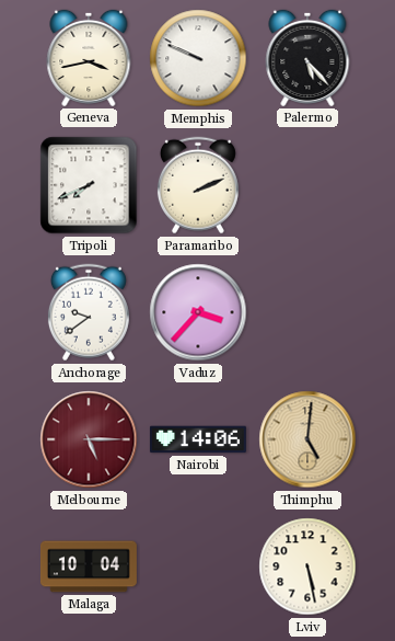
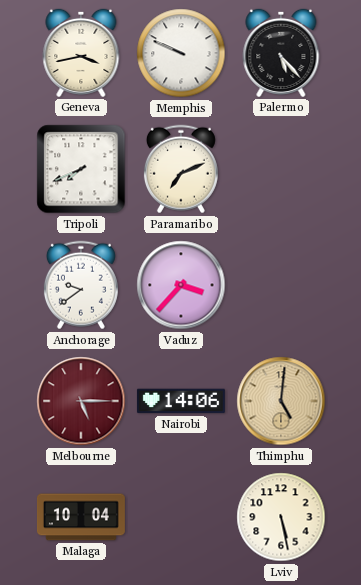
Paramaribo: 2:11 -> 7:11
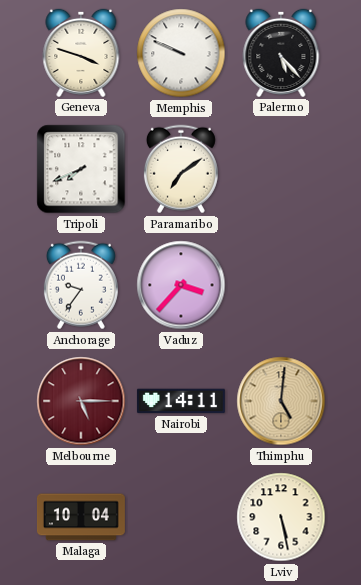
Geneva: 3:43 -> 3:48
Paramaribo: 7:11 -> 7:09
Anchorage: 9:39 -> 9:36
Nairobi: 14:06 -> 14:11
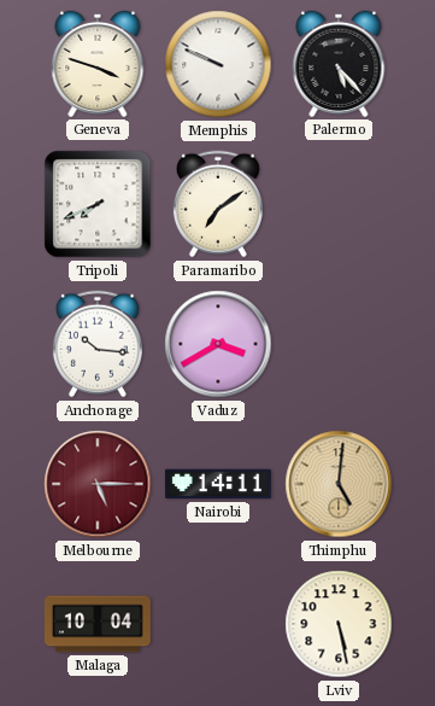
Anchorage: 9:36 -> 10:16
Vaduz: 3:37 -> 3:40
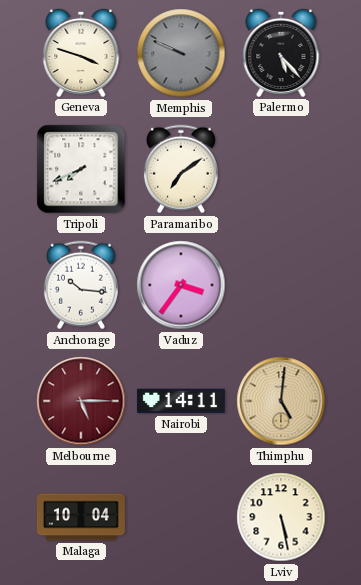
Memphis dial: white -> grey
Vaduz: 3:40 -> 3:36
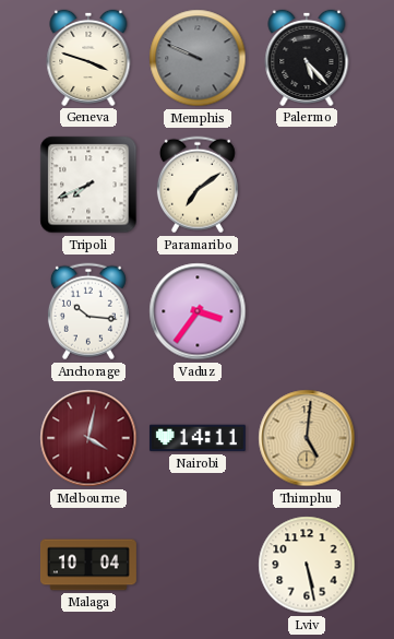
Melbourne: 5:15 -> 4:02
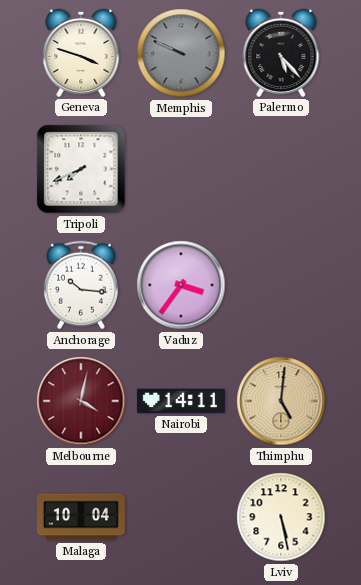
Paramaribo: 7:09 -> none
